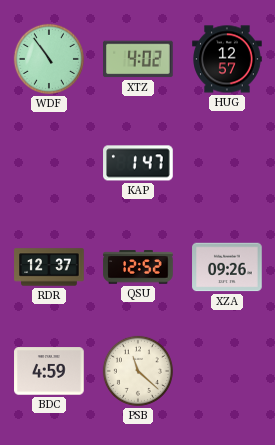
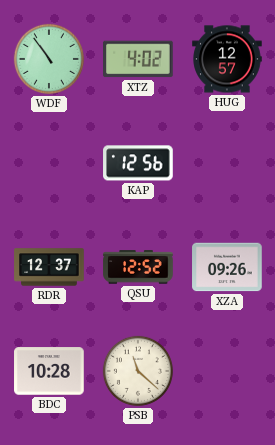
KAP: 1:47 -> 12:56
BDC: 4:59 -> 10:28
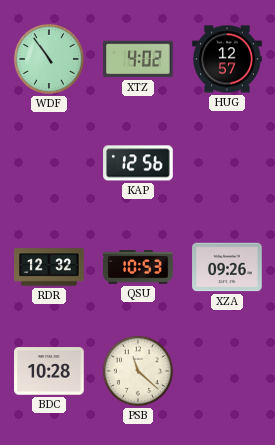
RDR: 12:37 -> 12:32
QSU: 12:52 -> 10:53
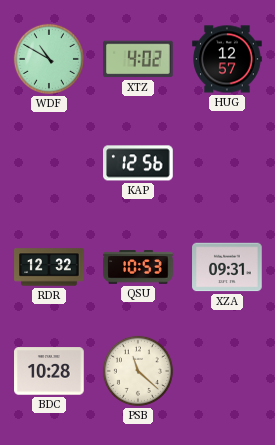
WDF: 10:54 -> 10:50
XZA: 09:26 -> 09:31
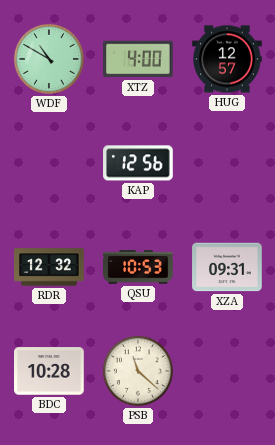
XTZ: 4:02 -> 4:00
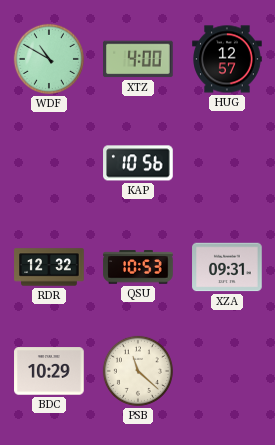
KAP: 12:56 -> 10:56
BDC: 10:28 -> 10:29
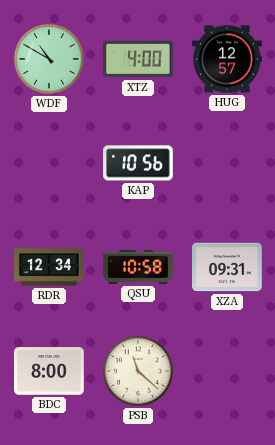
RDR: 12:32 -> 12:34
QSU: 10:53 -> 10:58
BDC: 10:29 -> 8:00
